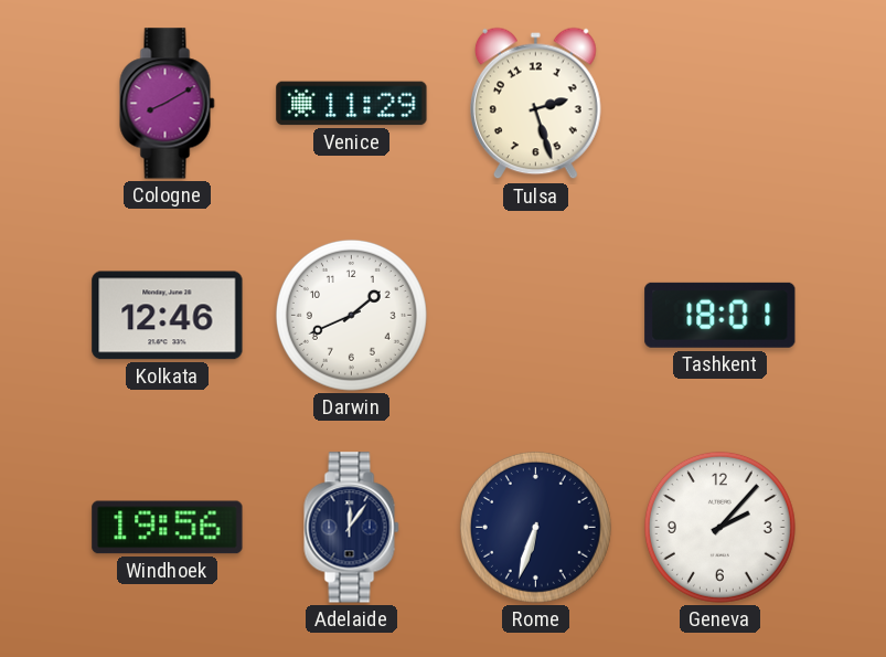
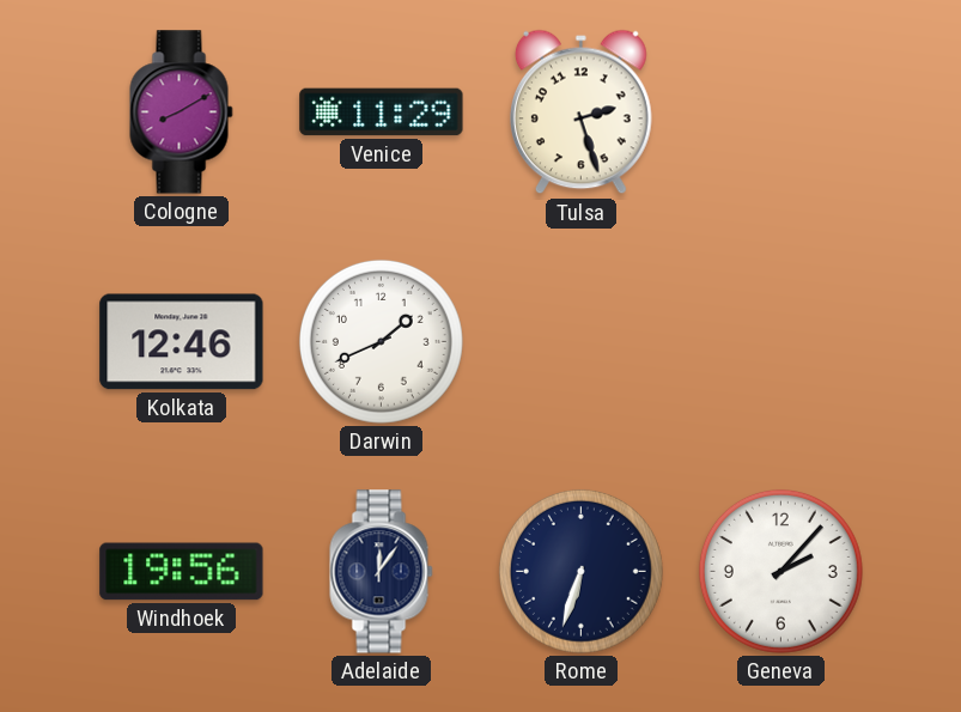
Tashkent: 18:01 -> none
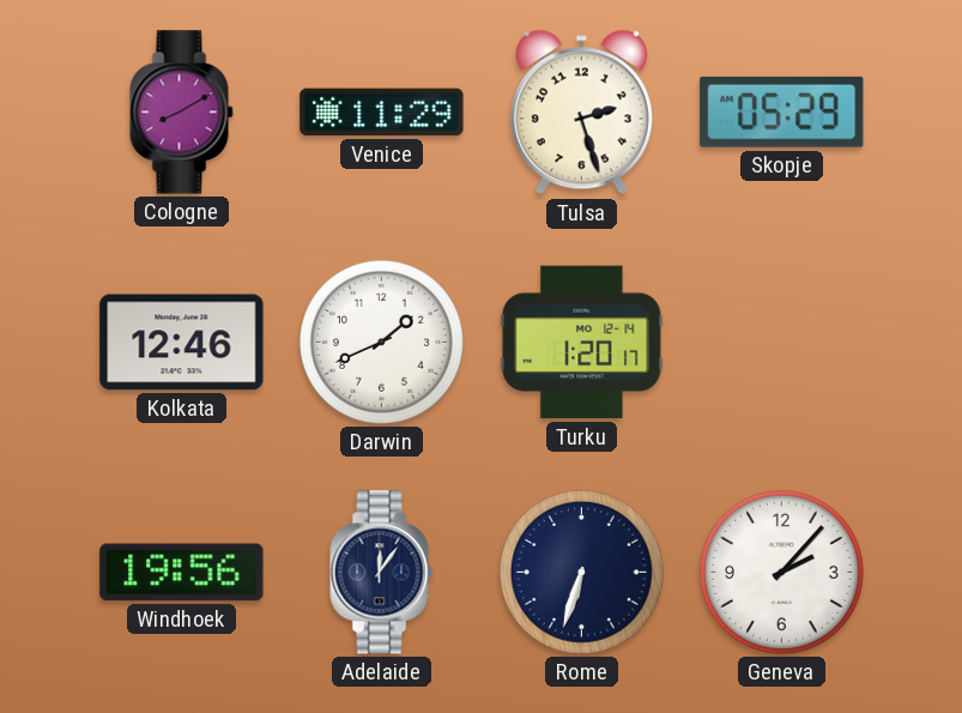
Skopje: none -> 05:29
Turku: none -> 1:20
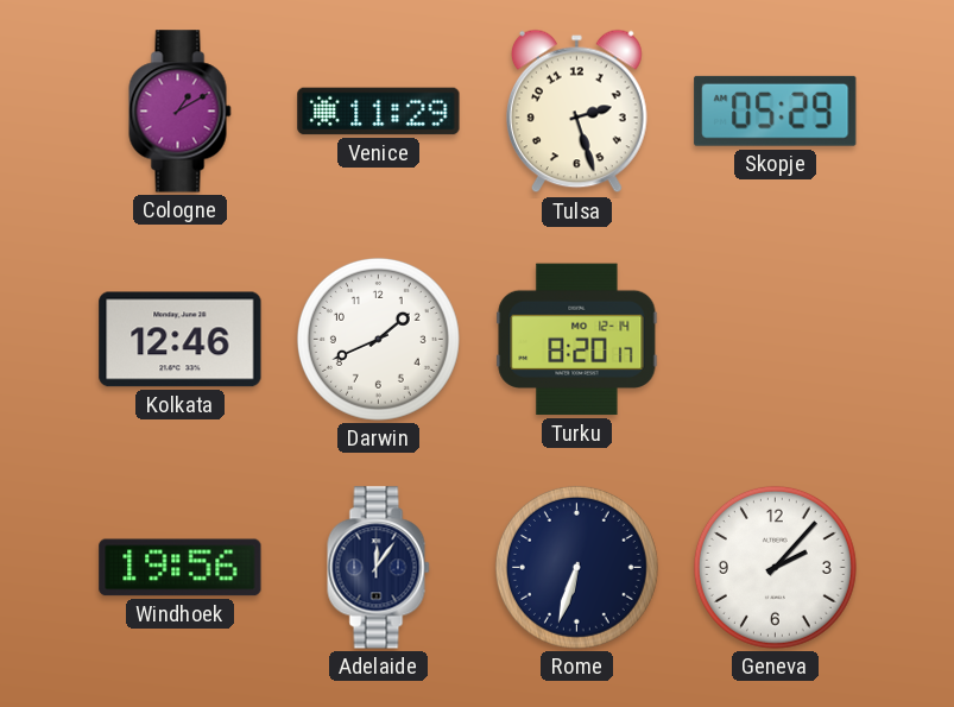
Cologne: 8:10 -> 1:10
Turku: 1:20 -> 8:20
